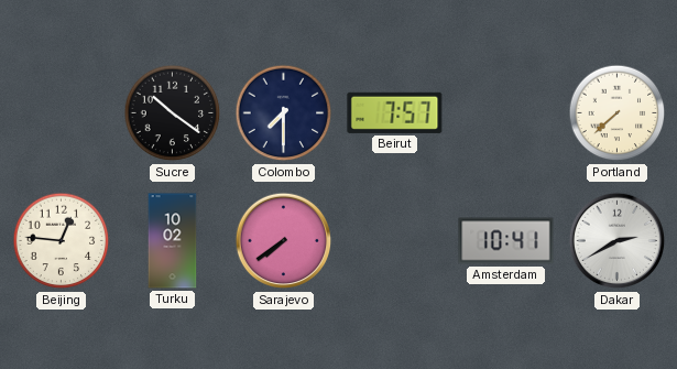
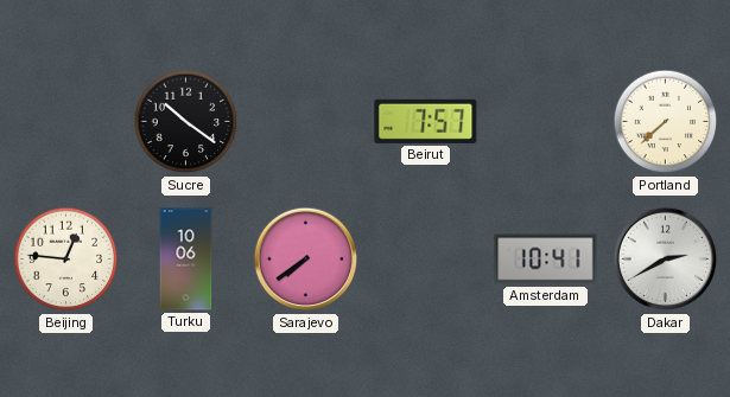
Colombo: 7:30 -> none
Turku: 10:02 -> 10:06
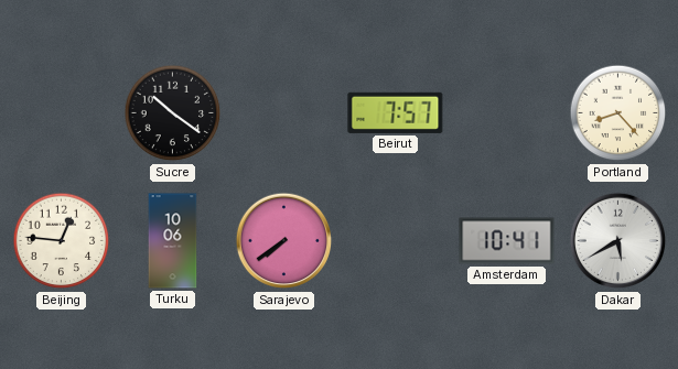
Portland: 7:38 -> 8:23
Dakar: 2:40 -> 5:40
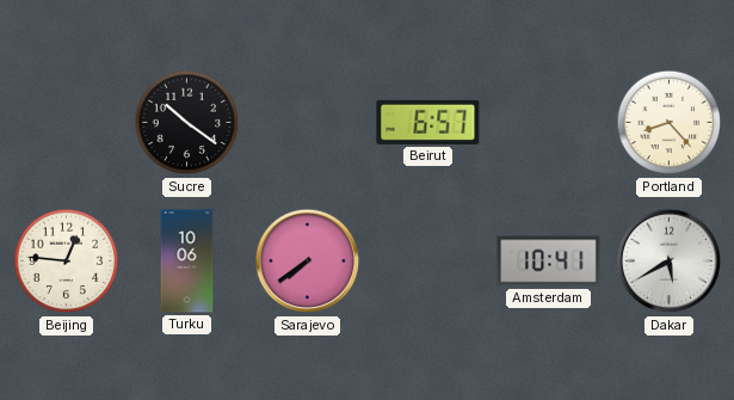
Beirut: 7:57 -> 6:57
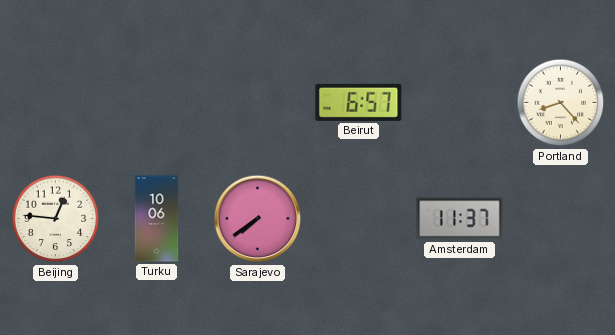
Sucre: 10:21 -> none
Amsterdam: 10:41 -> 11:37
Dakar: 5:40 -> none
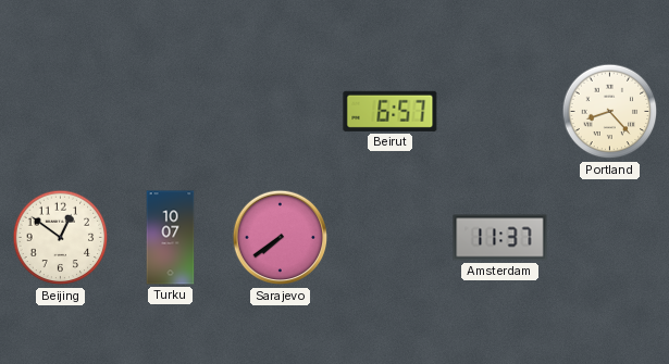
Beijing: 12:46 -> 12:51
Turku: 10:06 -> 10:07
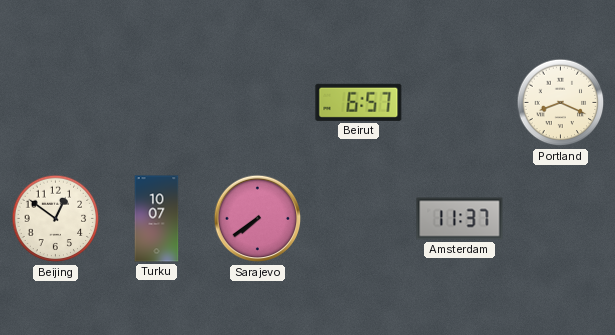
Portland: 8:23 -> 8:19
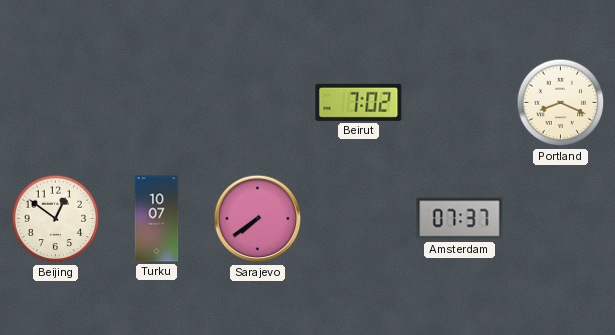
Beirut: 6:57 -> 7:02
Amsterdam: 11:37 -> 07:37
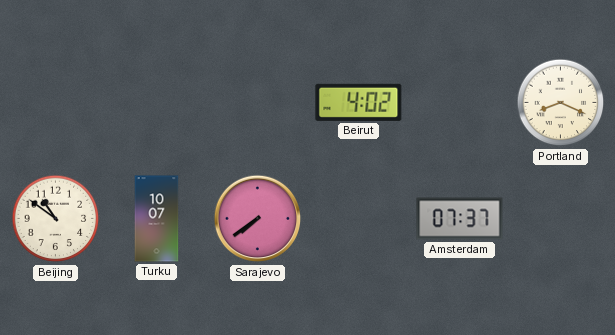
Beirut: 7:02 -> 4:02
Beijing: 12:51 -> 10:51
